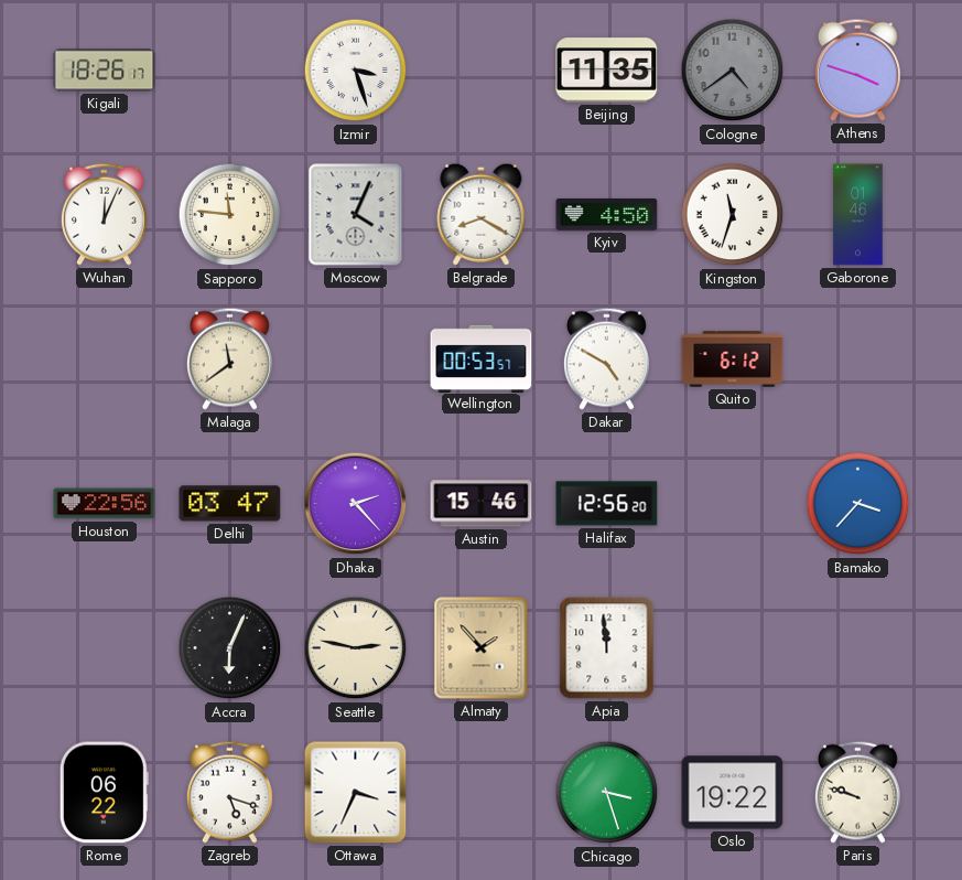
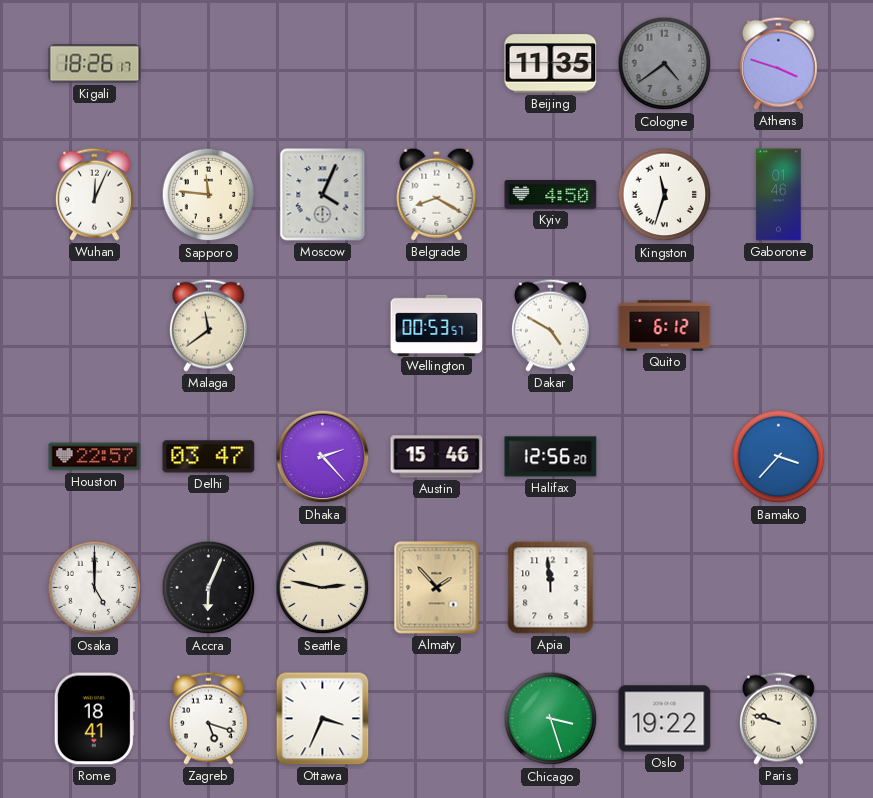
Izmir: 3:27 -> none
Houston: 22:56 -> 22:57
Osaka: none -> 5:00
Rome: 06:22 -> 18:41
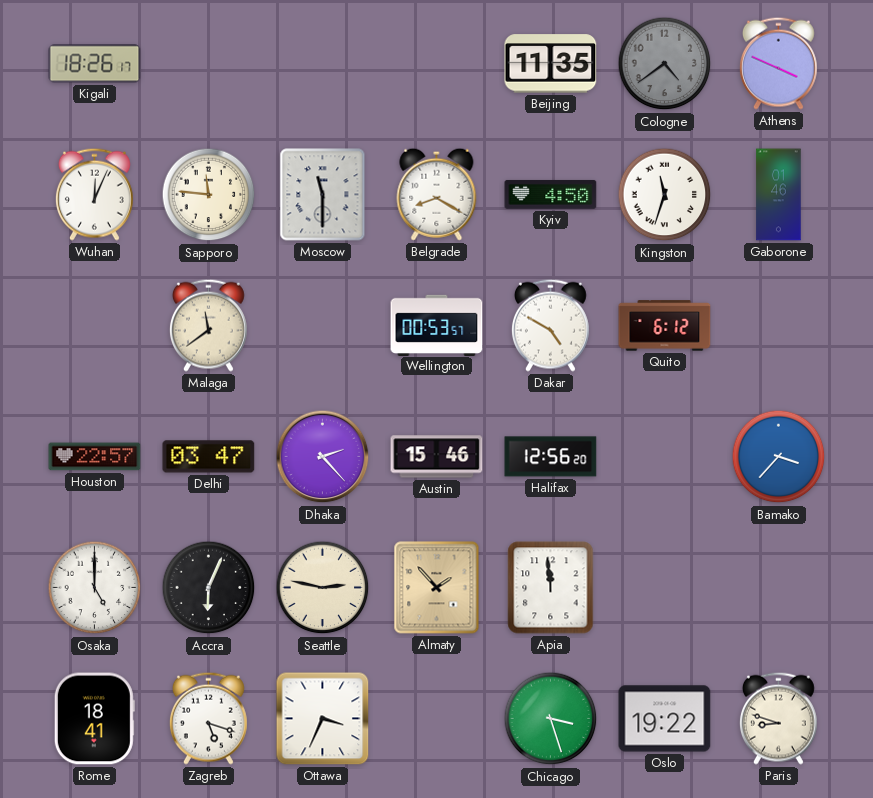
Athens: 3:48 -> 3:49
Moscow: 4:04 -> 11:30
Paris: 9:48 -> 8:48
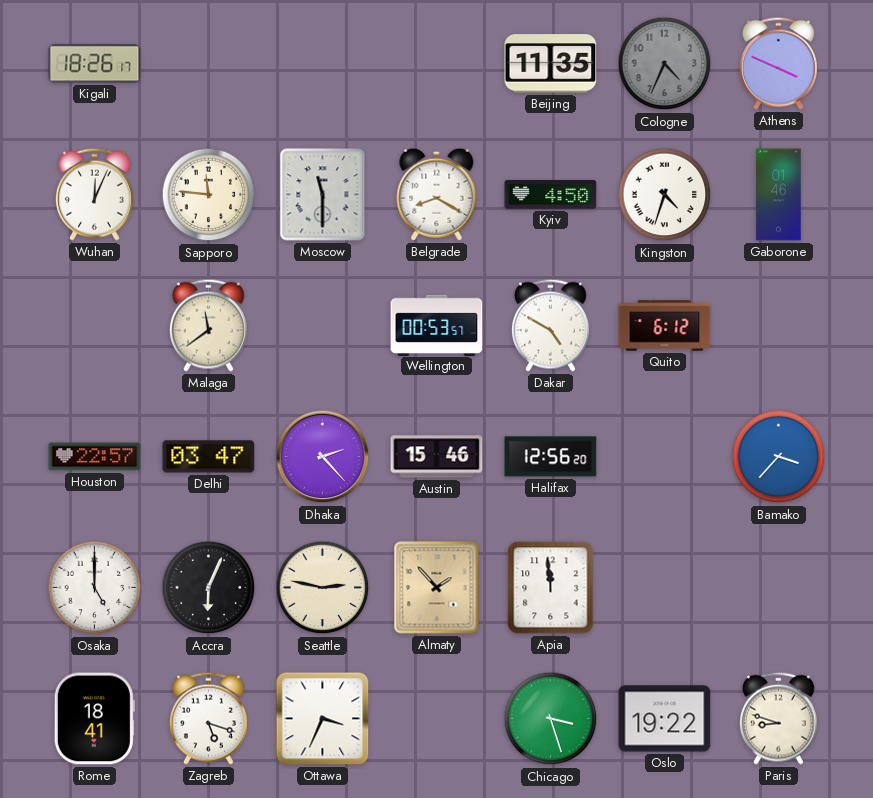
Cologne: 4:39 -> 4:34
Kingston: 11:33 -> 4:33
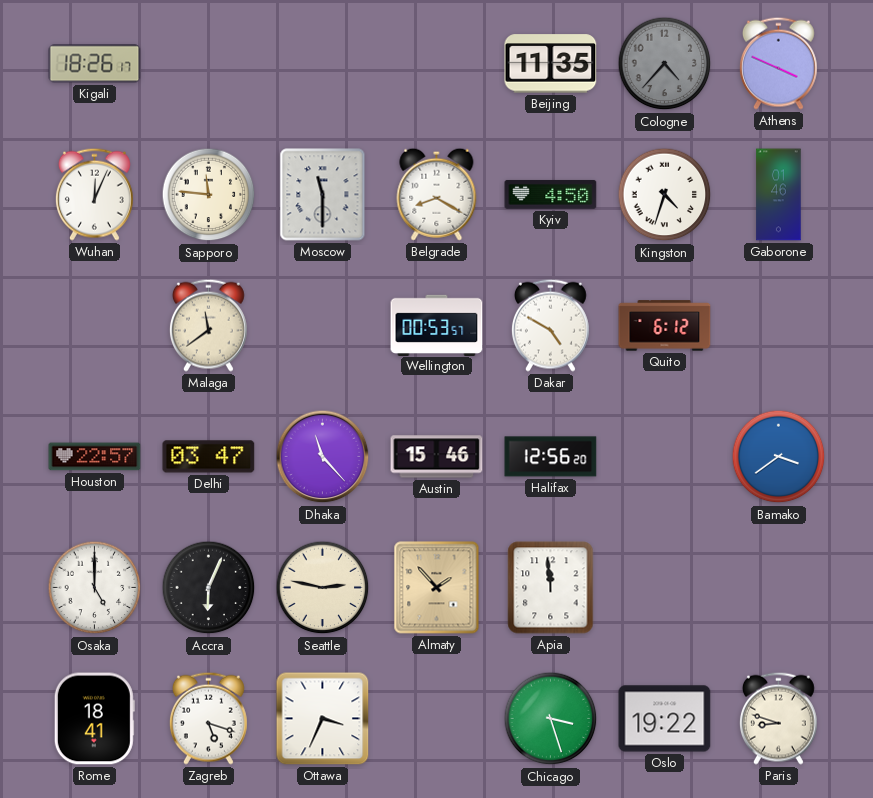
Cologne: 4:34 -> 4:37
Dhaka: 2:23 -> 11:23
Bamako: 3:37 -> 3:39
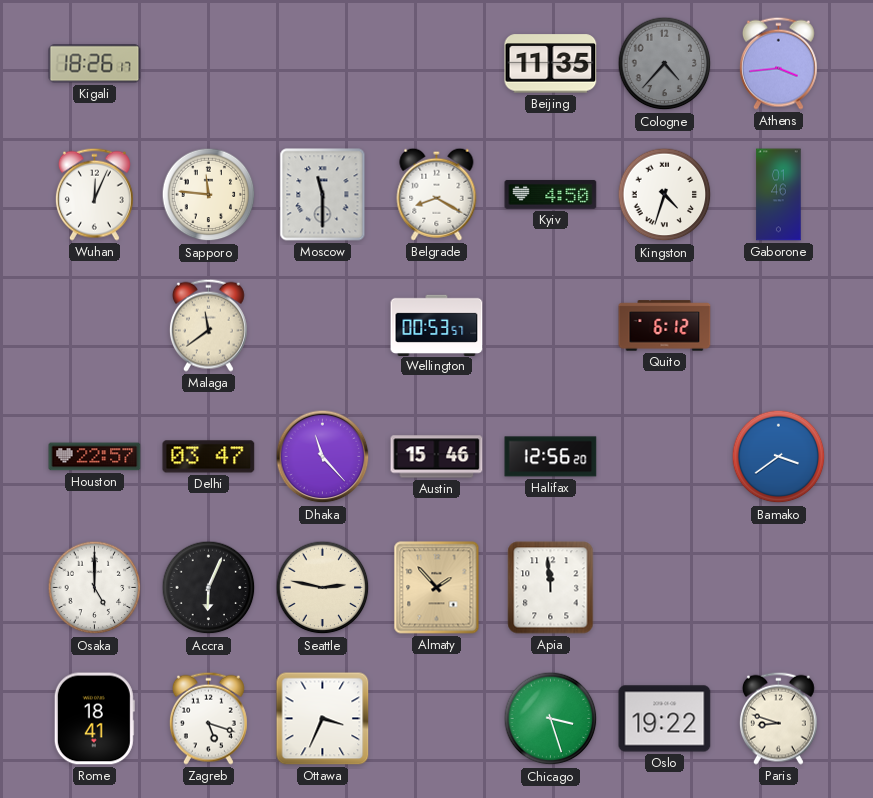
Athens: 3:49 -> 3:44
Dakar: 4:50 -> none
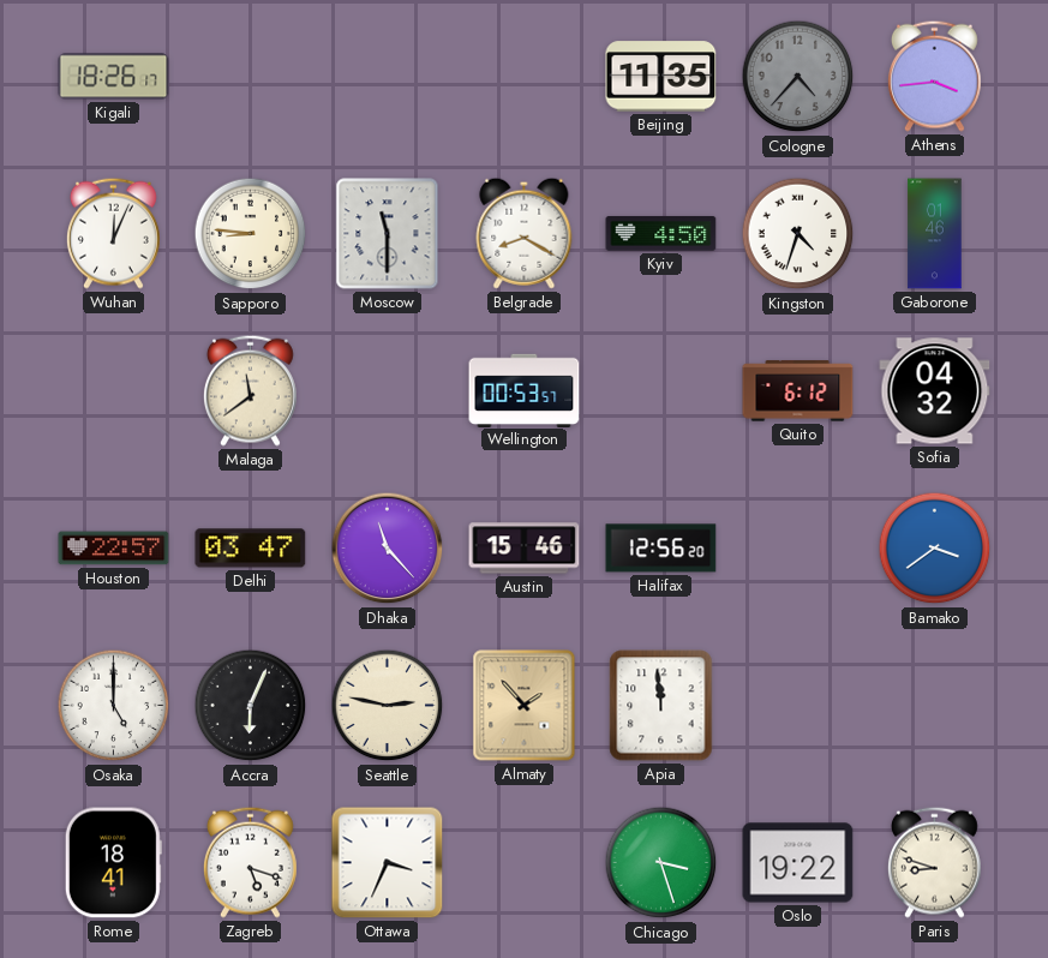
Sapporo: 11:46 -> 8:46
Sofia: none -> 04:32
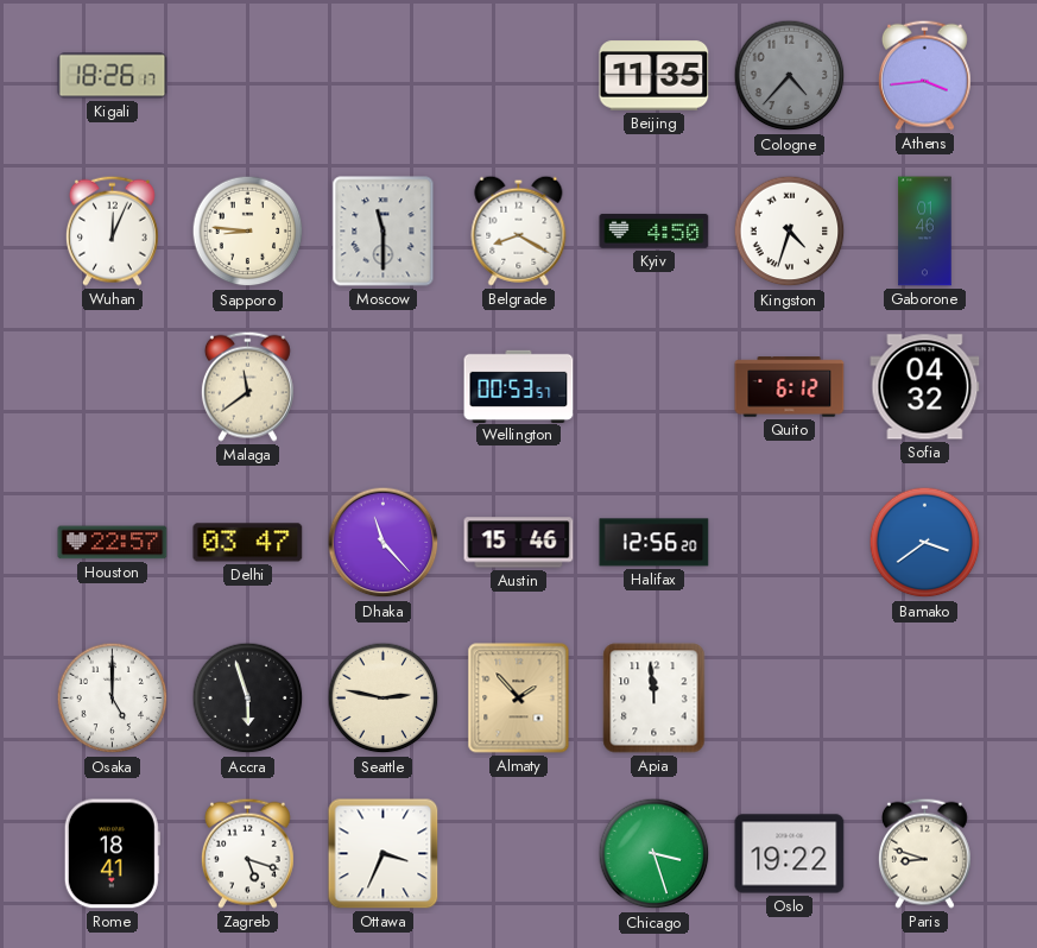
Accra: 6:04 -> 5:57
